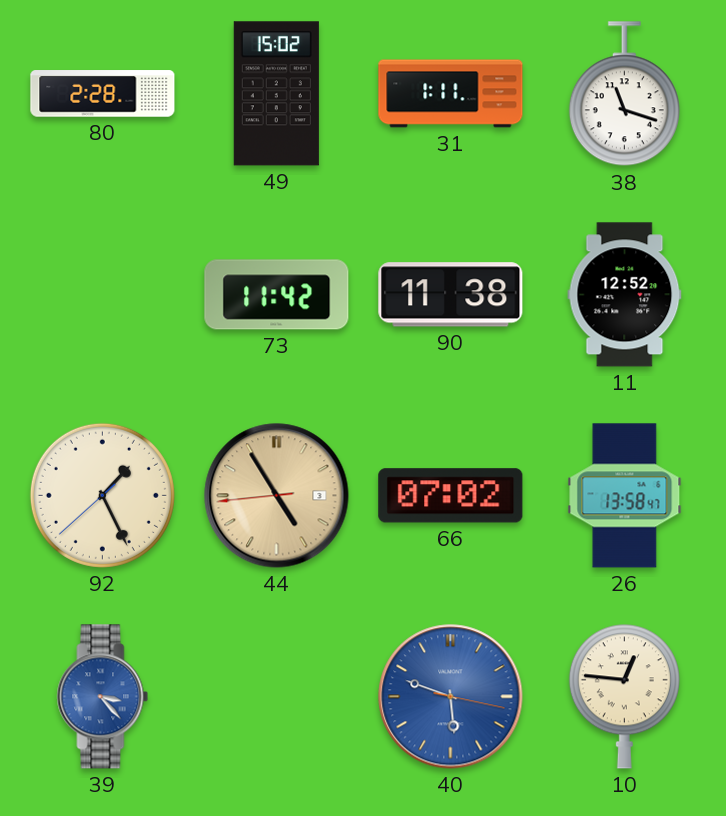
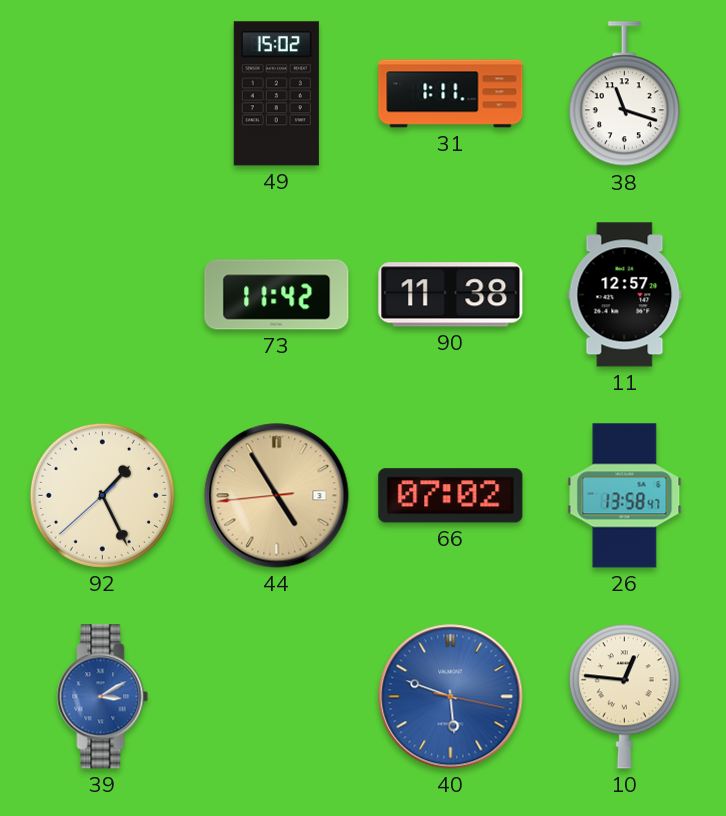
80: 2:28 -> none
11: 12:52 -> 12:57
39: 3:23 -> 3:10
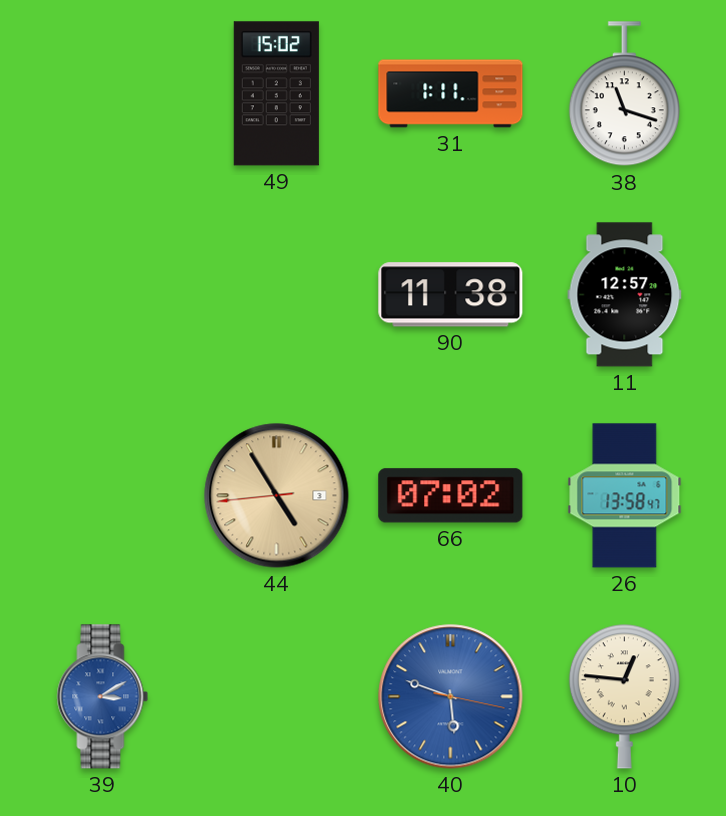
73: 11:42 -> none
92: 1:25 -> none
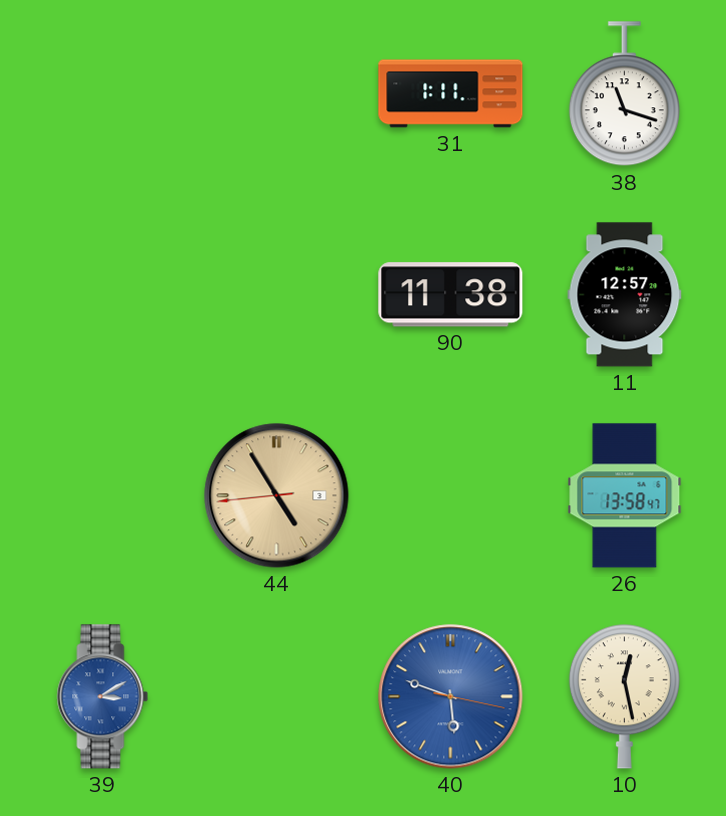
49: 15:02 -> none
66: 07:02 -> none
10: 12:46 -> 12:28
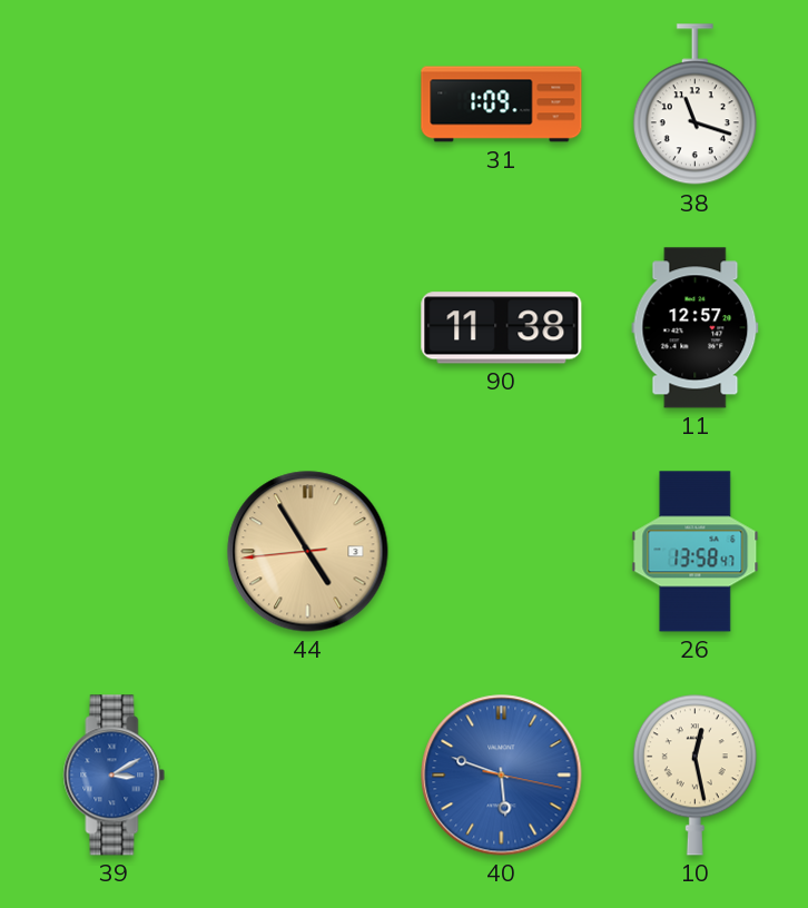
31: 1:11 -> 1:09
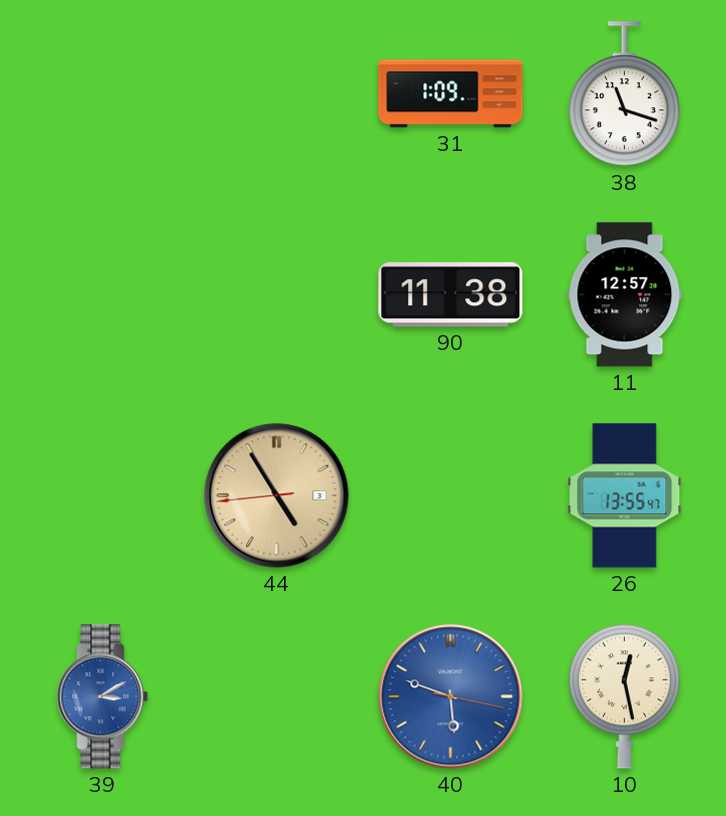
26: 13:58 -> 13:55
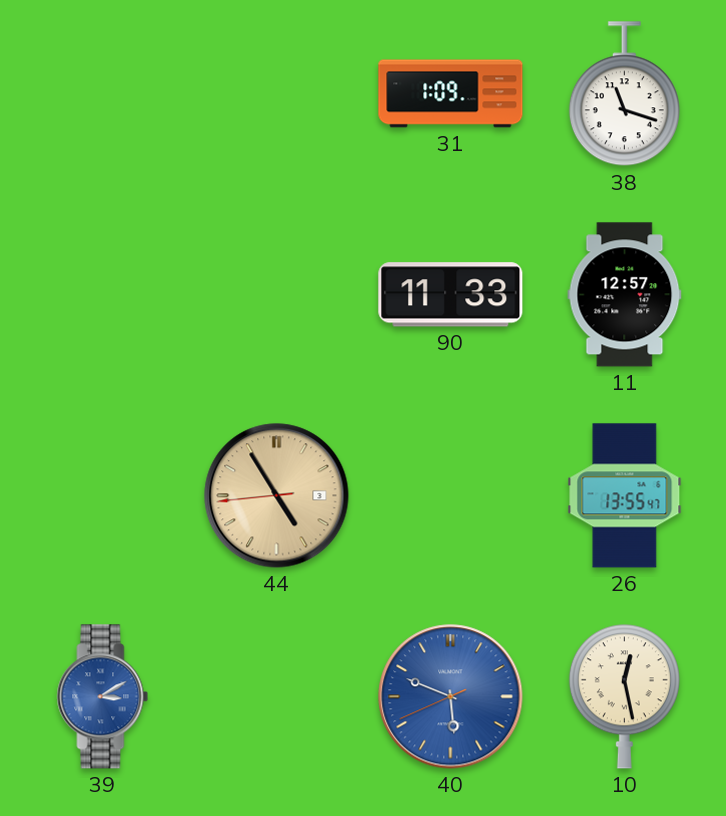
90: 11:38 -> 11:33
40: 5:48:17 -> 5:48:41
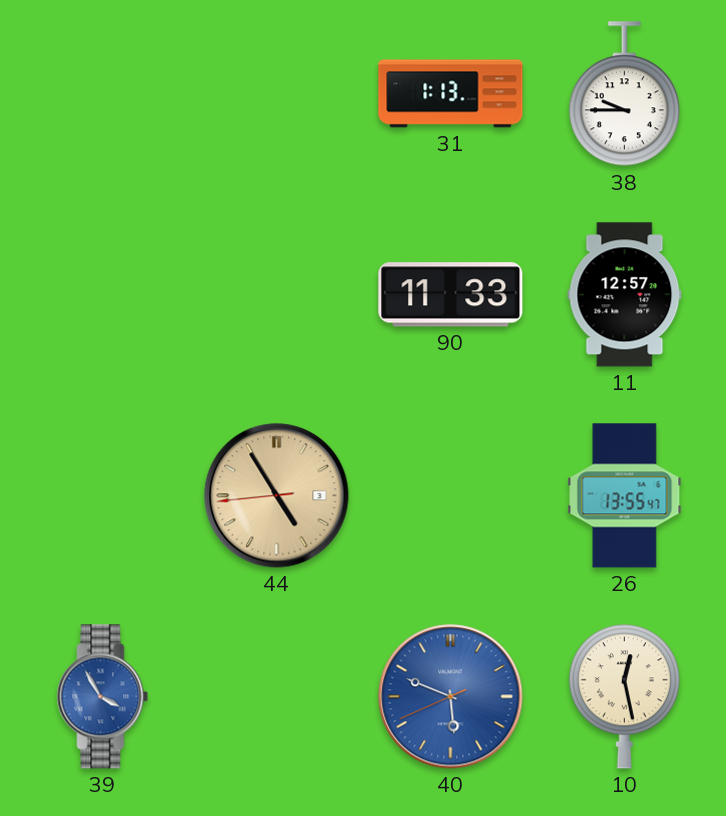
31: 1:09 -> 1:13
38: 11:18 -> 9:45
39: 3:10 -> 3:55
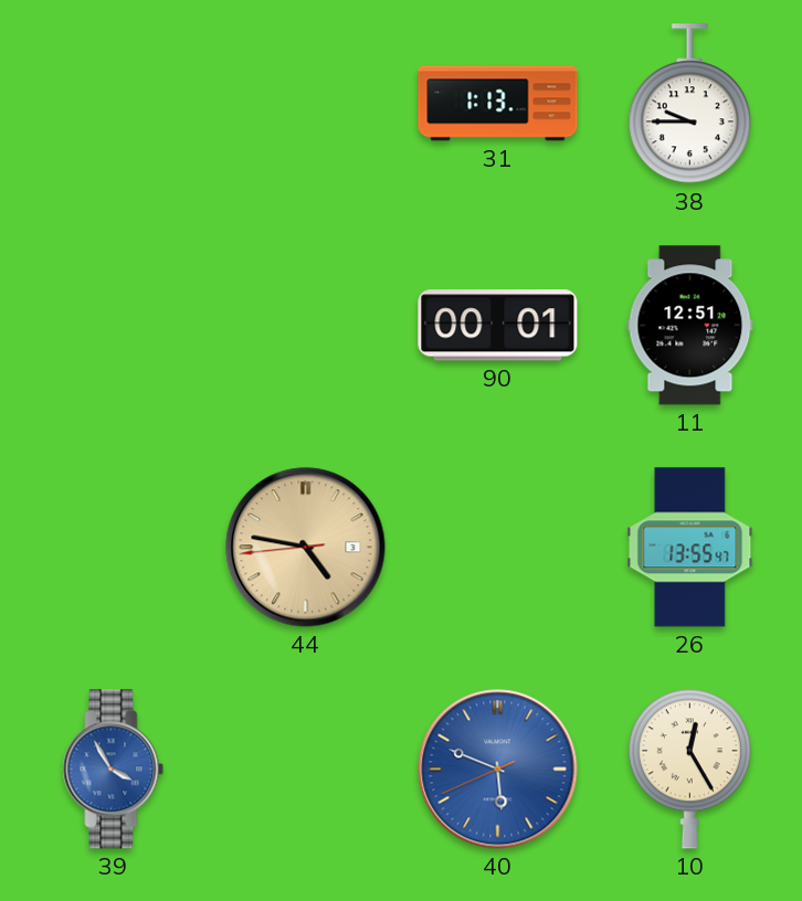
90: 11:33 -> 00:01
11: 12:57 -> 12:51
44: 4:54 -> 4:46
10: 12:28 -> 12:25
